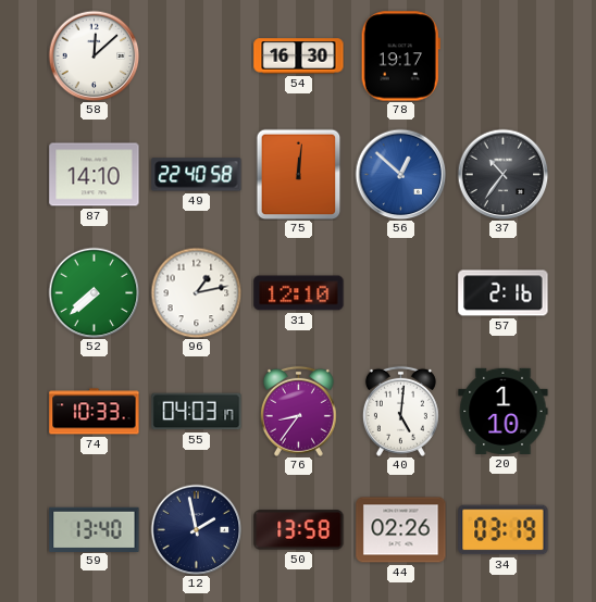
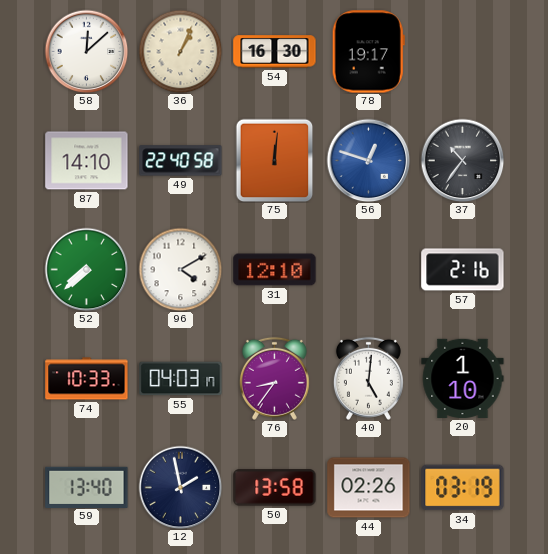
36: none -> 1:04
56: 12:52 -> 12:48
96: 1:13 -> 4:10
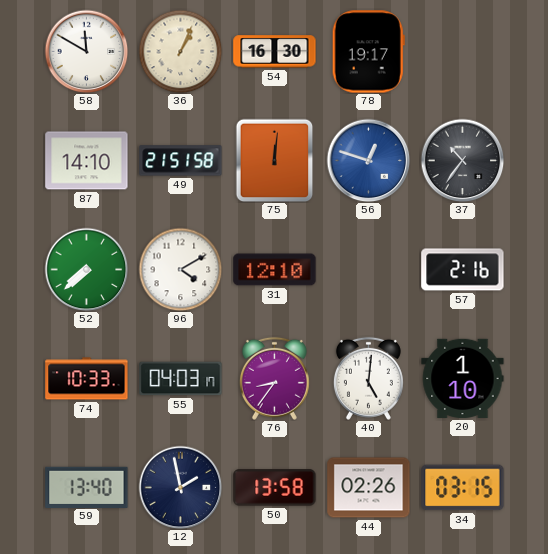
58: 12:08 -> 11:50
49: 22:40 -> 21:51
34: 03:19 -> 03:15
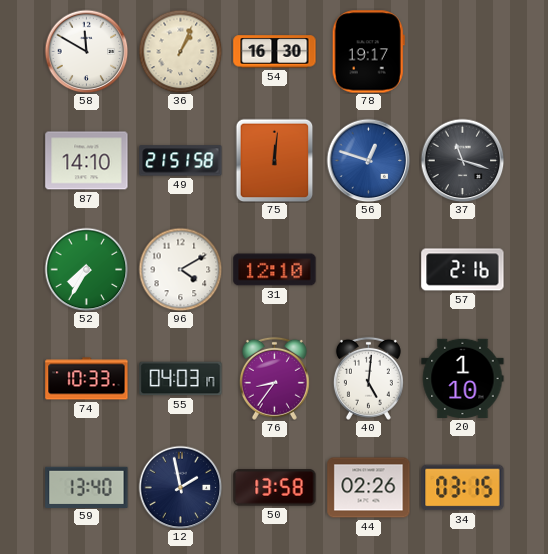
37: 10:36 -> 11:18
52: 7:38 -> 7:35
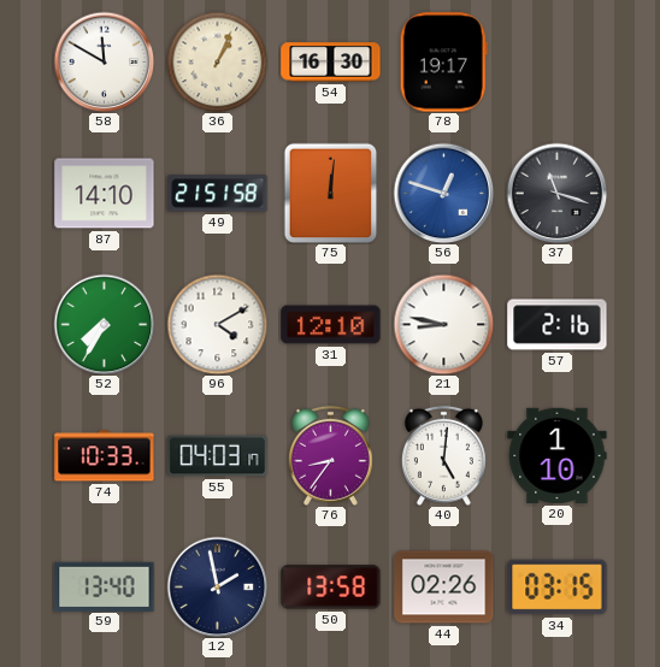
21: none -> 8:47
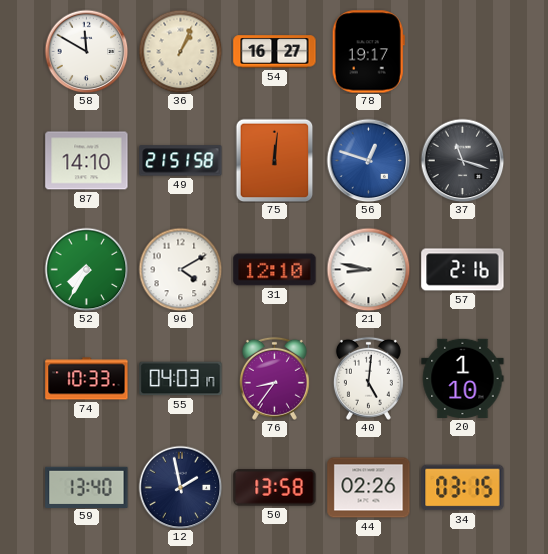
54: 16:30 -> 16:27
